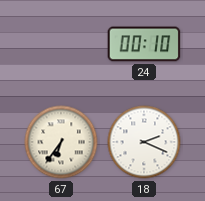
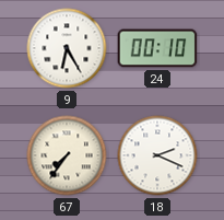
9: none -> 6:25
67: 6:36 -> 7:36
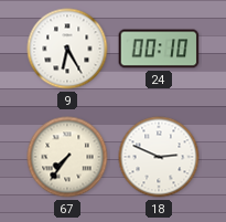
18: 2:19 -> 2:49
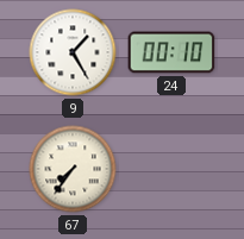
9: 6:25 -> 1:25
18: 2:49 -> none
